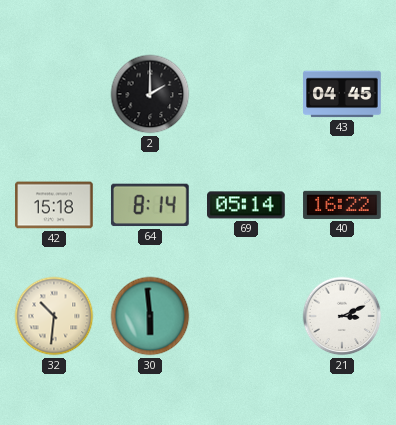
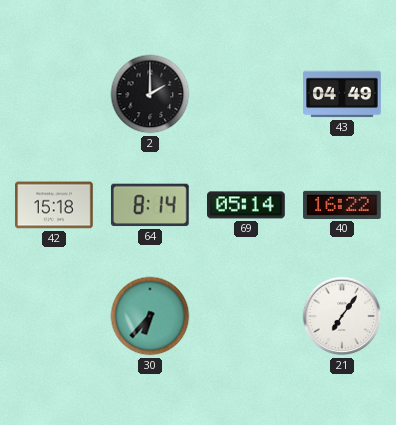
43: 04:45 -> 04:49
32: 10:31 -> none
30: 5:59 -> 6:37
21: 3:11 -> 7:06
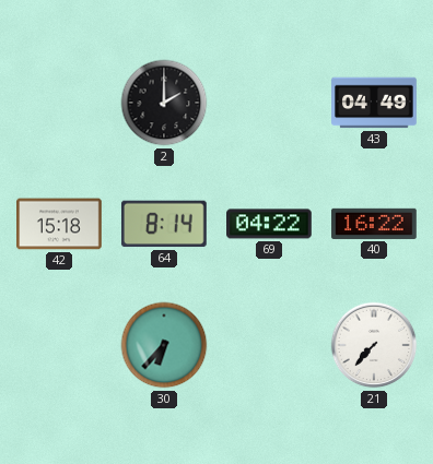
69: 05:14 -> 04:22
21: 7:06 -> 7:37
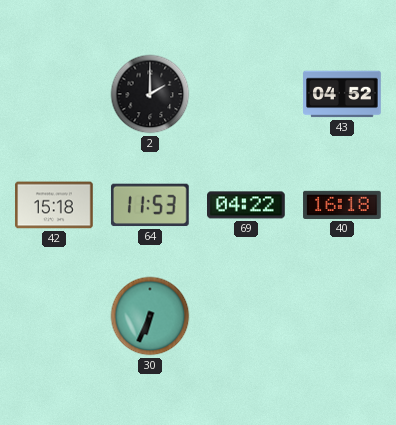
43: 04:49 -> 04:52
64: 8:14 -> 11:53
40: 16:22 -> 16:18
30: 6:37 -> 6:34
21: 7:37 -> none
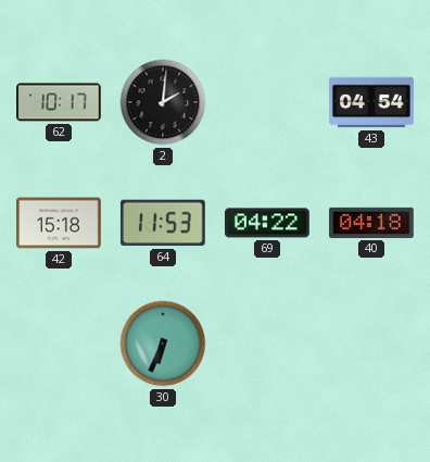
62: none -> 10:17
2: 2:00 -> 2:01
43: 04:52 -> 04:54
40: 16:18 -> 04:18
